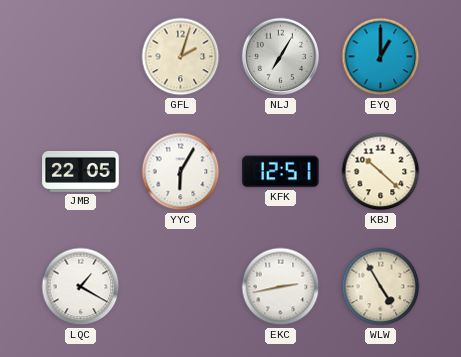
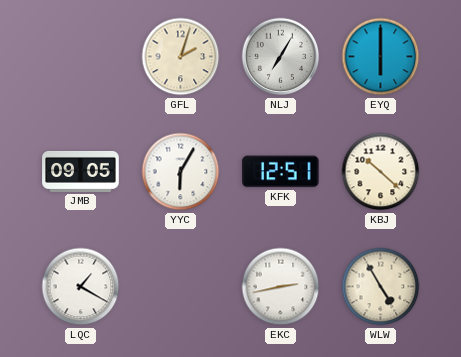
EYQ: 1:00 -> 6:00
JMB: 22:05 -> 09:05
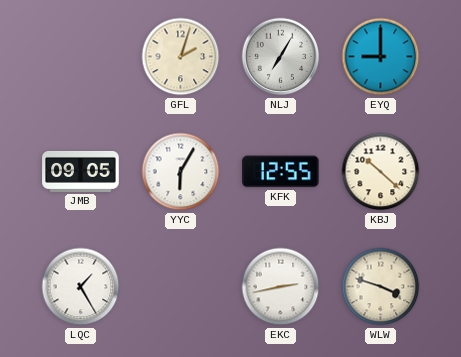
EYQ: 6:00 -> 9:00
KFK: 12:51 -> 12:55
LQC: 1:20 -> 1:25
WLW: 4:55 -> 3:48
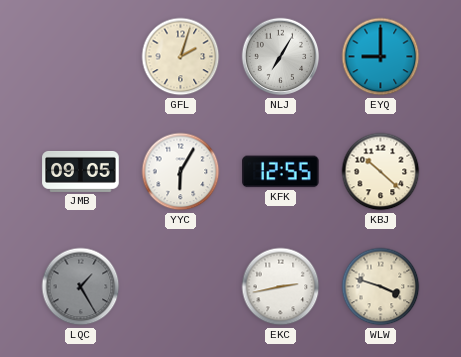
LQC dial: white -> grey
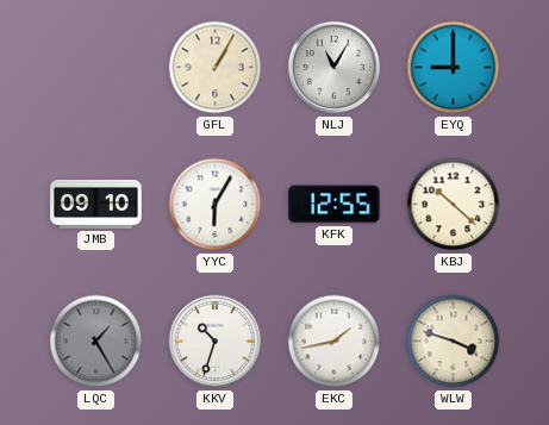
GFL: 2:03 -> 1:05
NLJ: 7:05 -> 11:05
JMB: 09:05 -> 09:10
KKV: none -> 10:33
EKC: 2:43 -> 1:43
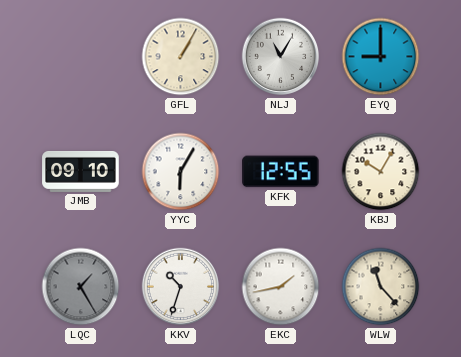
KBJ: 10:22 -> 10:05
WLW: 3:48 -> 11:23
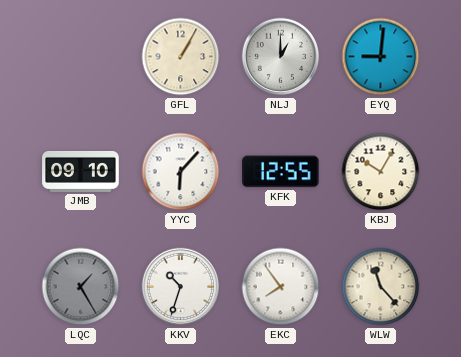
NLJ: 11:05 -> 1:00
EYQ: 9:00 -> 9:01
YYC: 6:05 -> 6:07
EKC: 1:43 -> 7:54
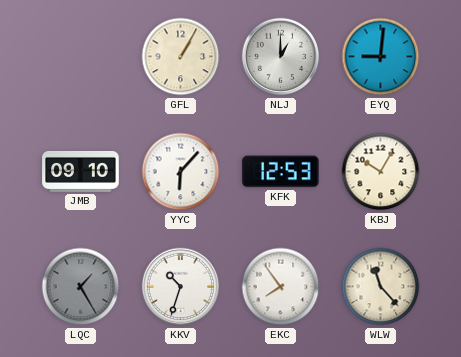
KFK: 12:55 -> 12:53
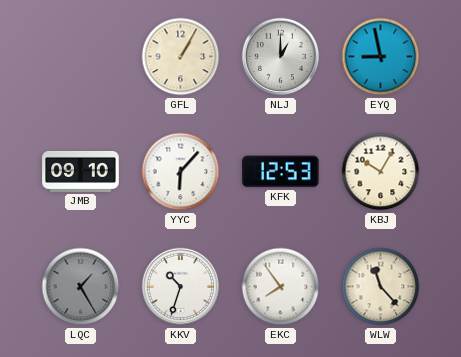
EYQ: 9:01 -> 8:58
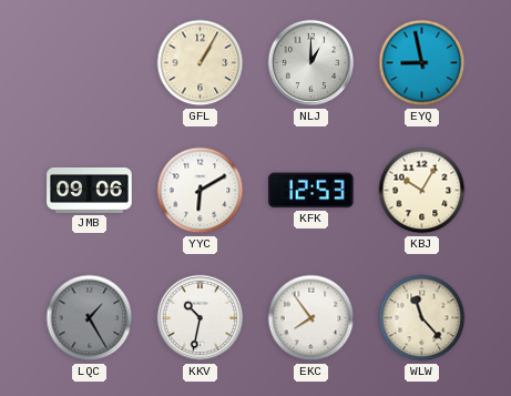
JMB: 09:10 -> 09:06
YYC: 6:07 -> 6:10
KKV: 10:33 -> 10:32
